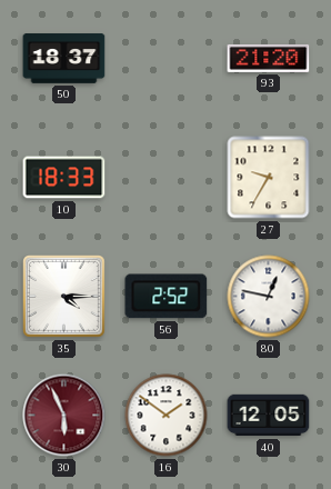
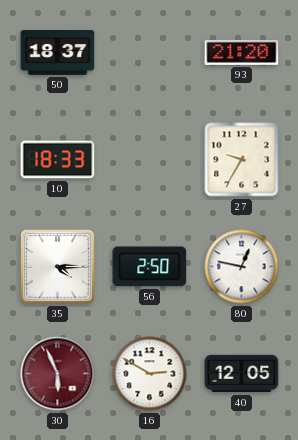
56: 2:52 -> 2:50
16: 1:51 -> 2:50
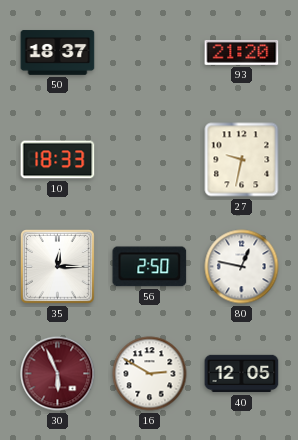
27: 9:35 -> 9:32
35: 4:15 -> 12:15
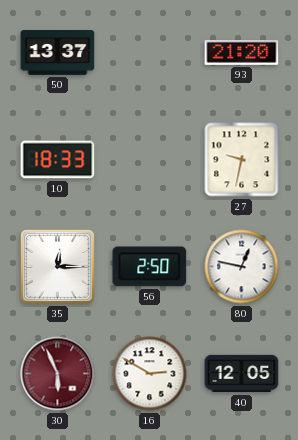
50: 18:37 -> 13:37
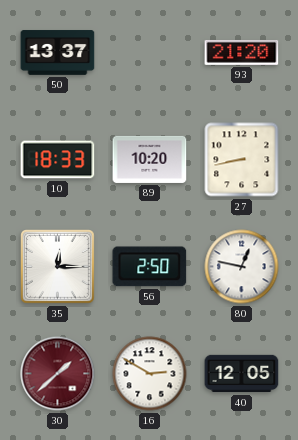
89: none -> 10:20
27: 9:32 -> 8:43
30: 5:56 -> 1:38
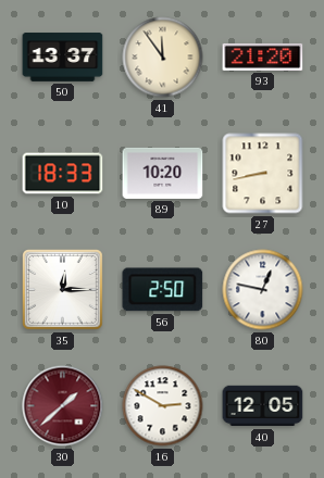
41: none -> 11:54
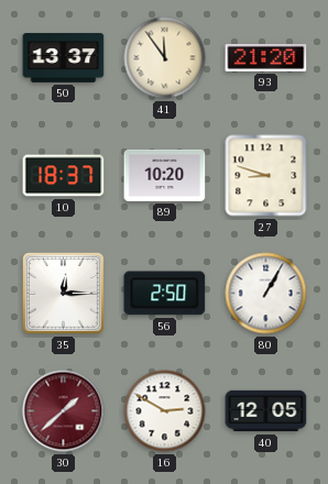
10: 18:33 -> 18:37
27: 8:43 -> 8:48
80: 12:47 -> 1:05
